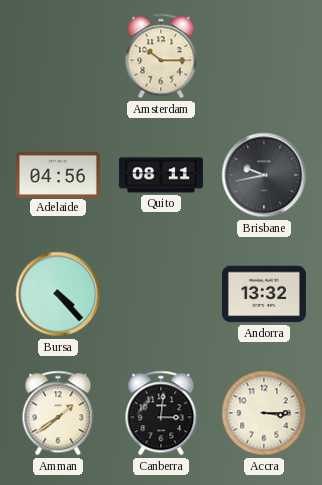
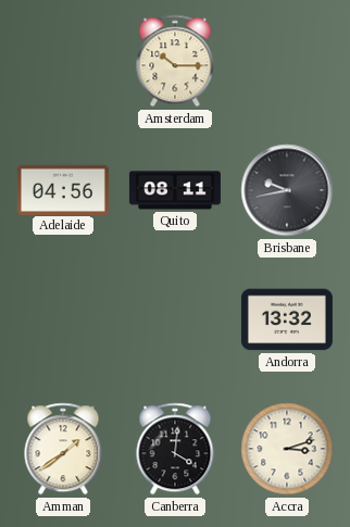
Bursa: 4:23 -> none
Canberra: 3:01 -> 4:01
Accra: 3:15 -> 3:12
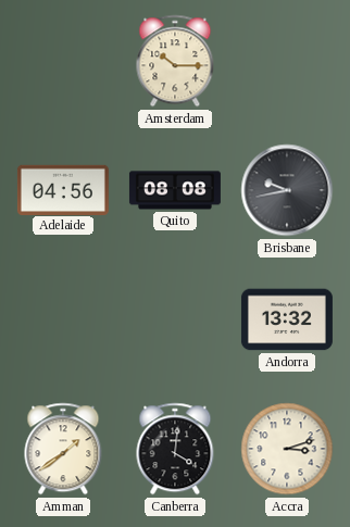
Quito: 08:11 -> 08:08
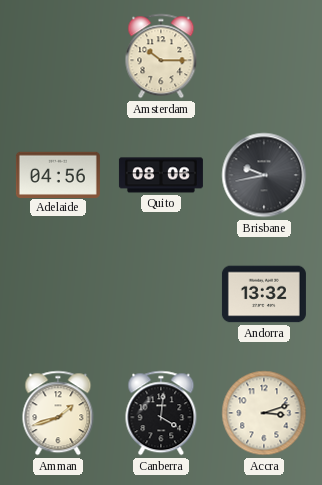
Quito: 08:08 -> 08:06
Amman: 1:39 -> 1:42
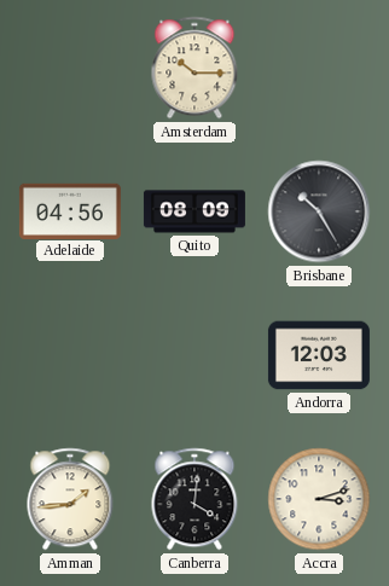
Quito: 08:06 -> 08:09
Brisbane: 9:43 -> 10:25
Andorra: 13:32 -> 12:03
Amman: 1:42 -> 1:44
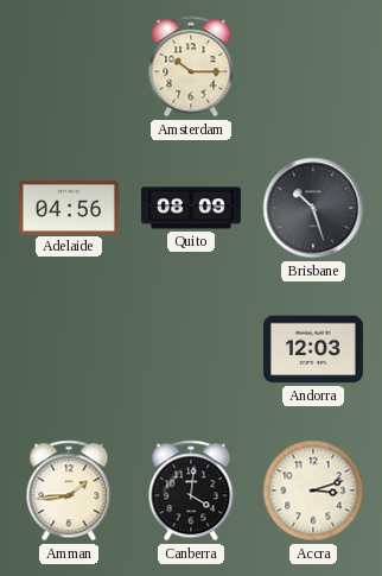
Brisbane: 10:25 -> 10:27
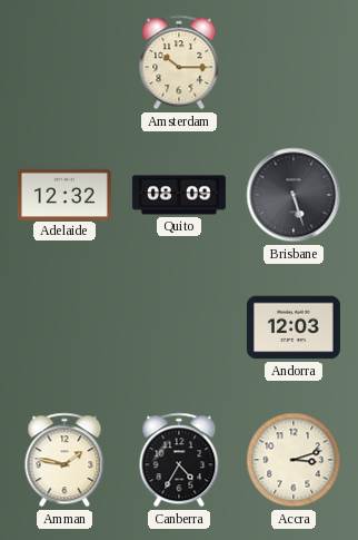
Adelaide: 04:56 -> 12:32
Brisbane: 10:27 -> 5:27
Amman: 1:44 -> 1:47
Canberra: 4:01 -> 4:35
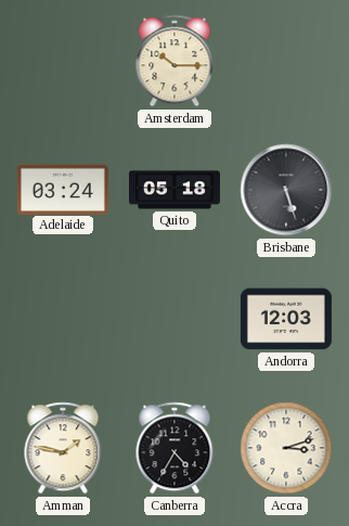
Adelaide: 12:32 -> 03:24
Quito: 08:09 -> 05:18
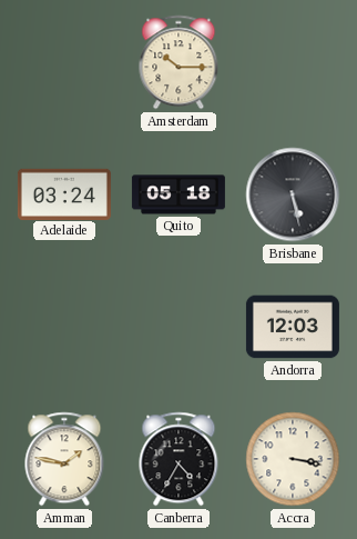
Brisbane: 5:27 -> 5:28
Accra: 3:12 -> 3:17
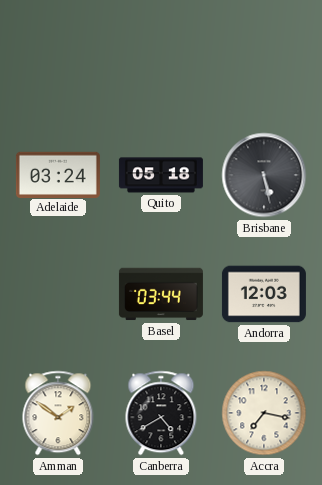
Amsterdam: 10:15 -> none
Basel: none -> 03:44
Amman: 1:47 -> 1:51
Canberra: 4:35 -> 4:40
Accra: 3:17 -> 7:17
